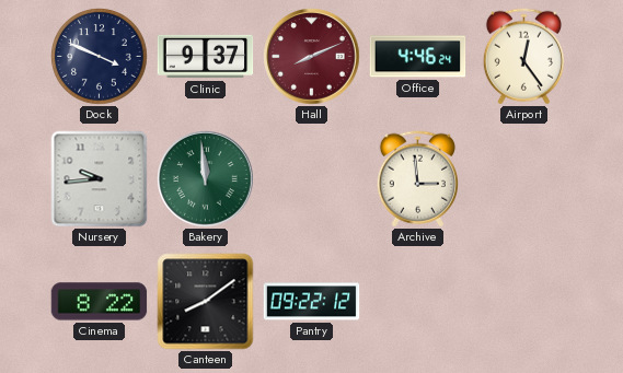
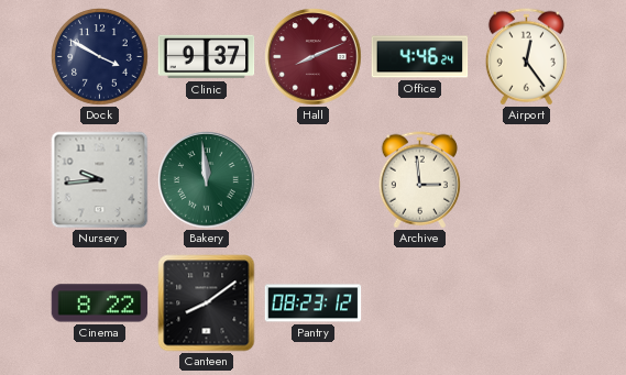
Dock: 3:49 -> 3:50
Pantry: 09:22 -> 08:23
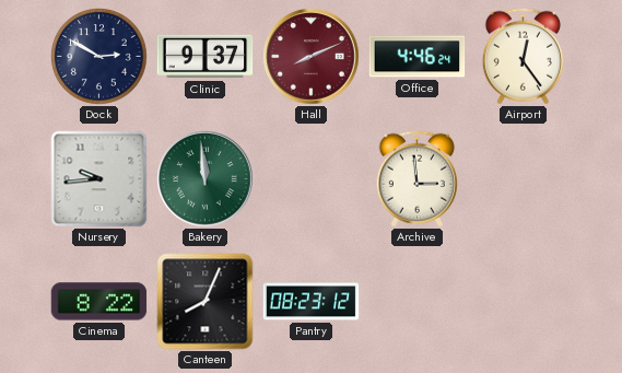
Dock: 3:50 -> 2:50
Canteen: 8:09 -> 8:04
